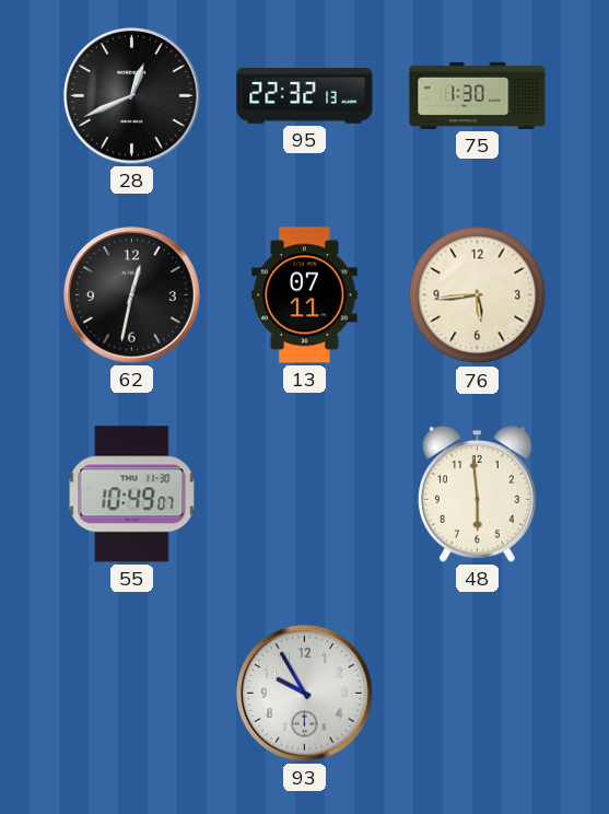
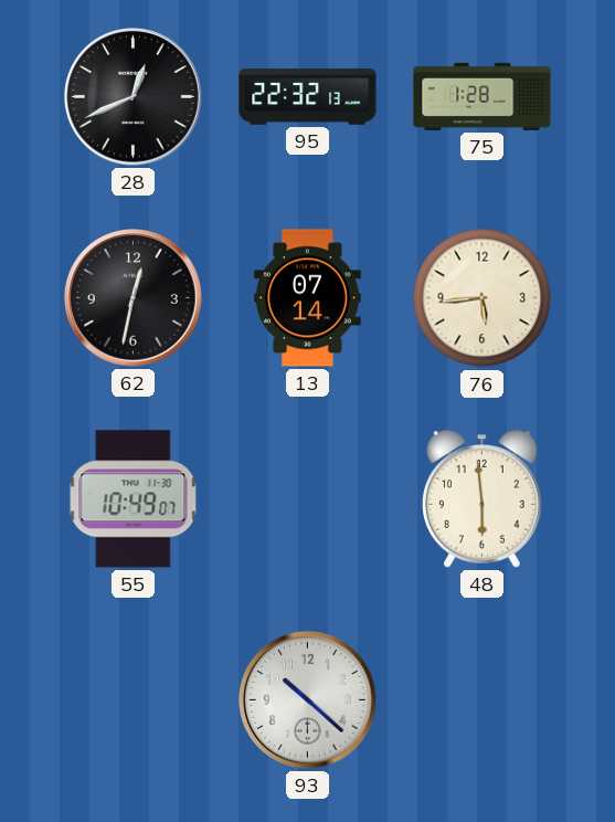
75: 1:30 -> 1:28
13: 07:11 -> 07:14
93: 9:55 -> 10:22
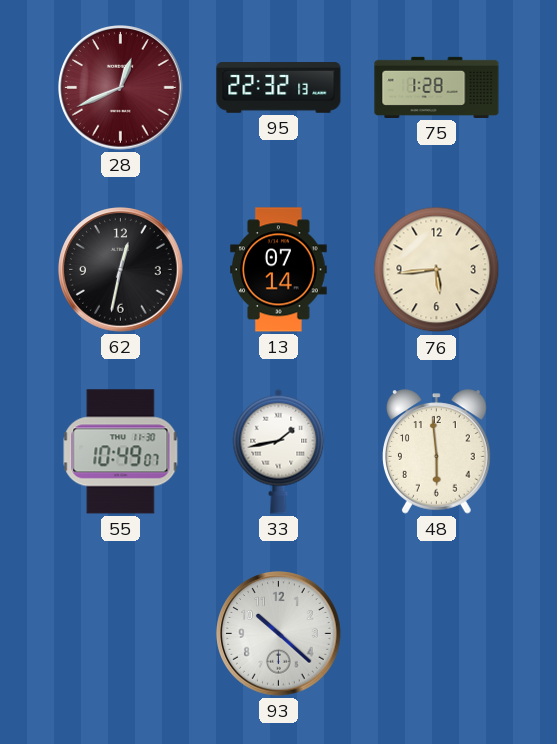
28 dial: black -> burgundy
33: none -> 1:43
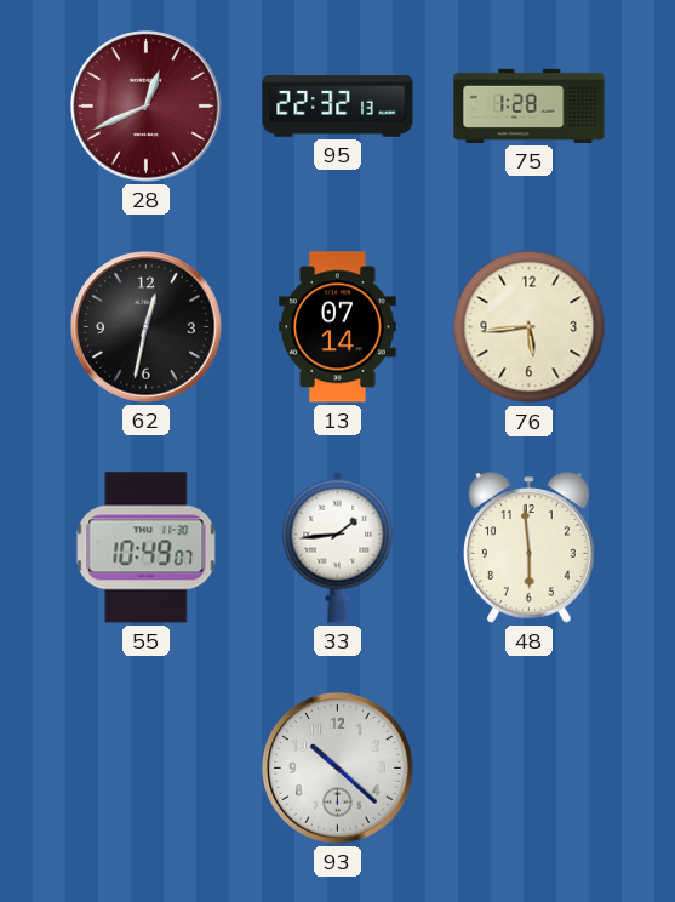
33: 1:43 -> 1:44
